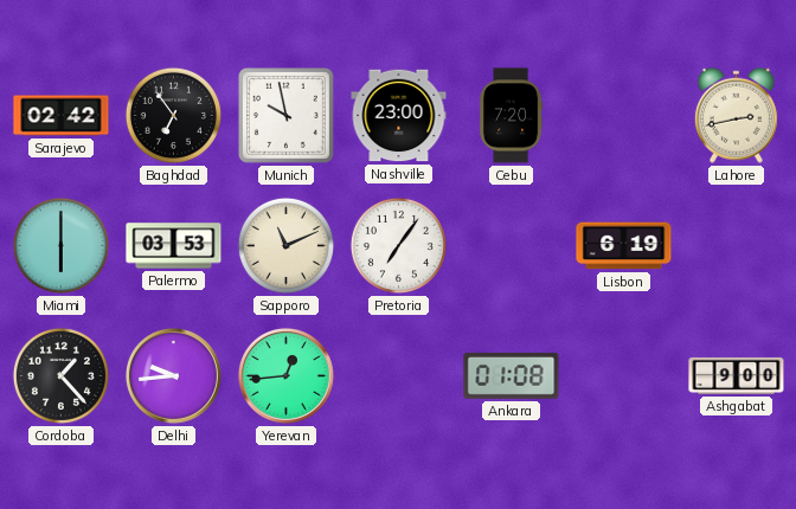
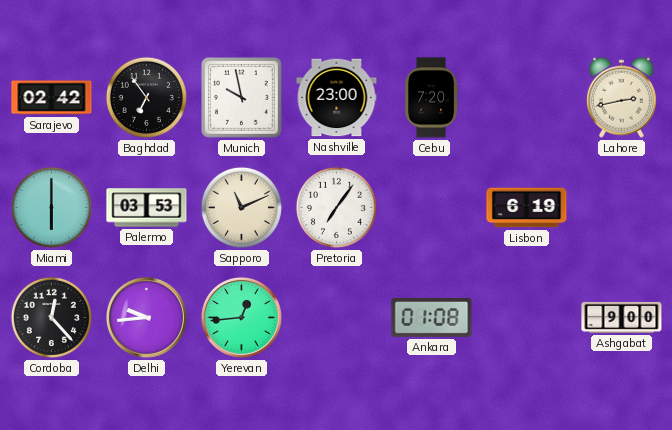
Cordoba: 1:23 -> 12:23
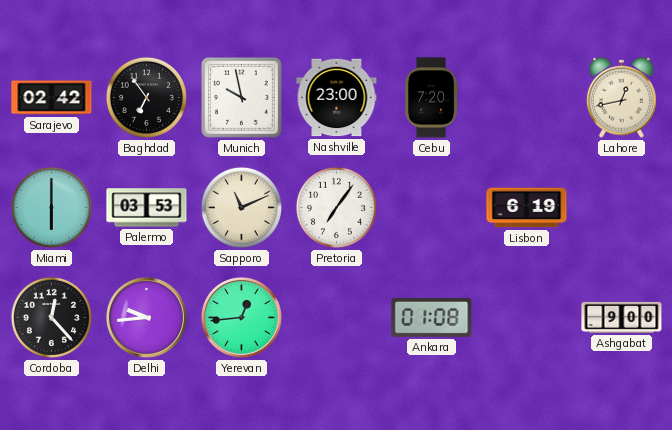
Lahore: 2:43 -> 12:43
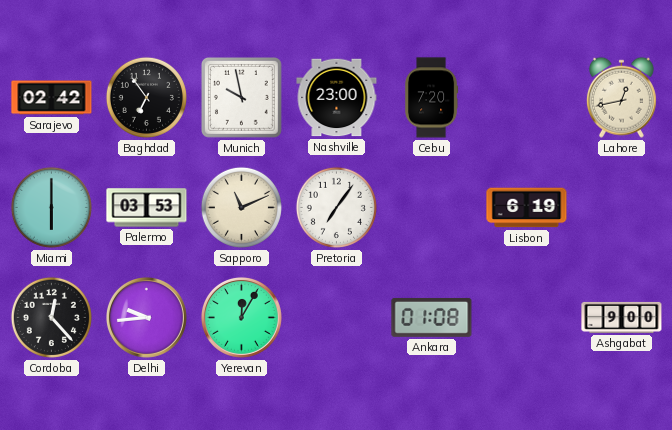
Yerevan: 12:44 -> 12:05
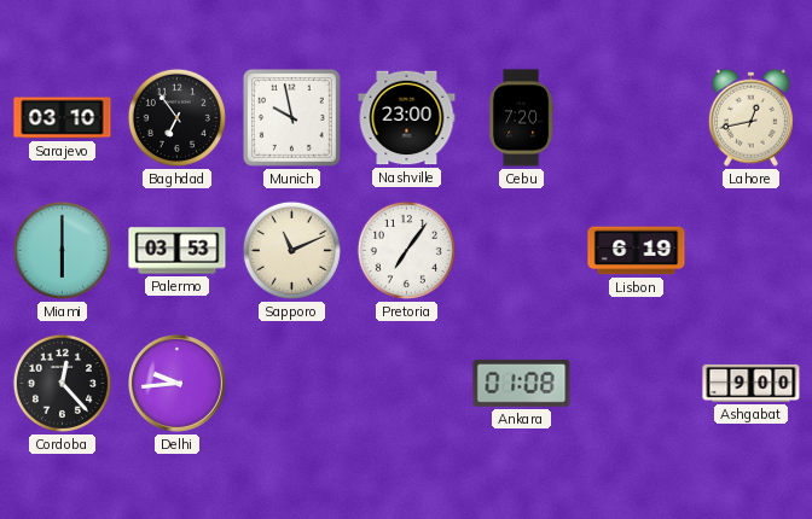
Sarajevo: 02:42 -> 03:10
Yerevan: 12:05 -> none
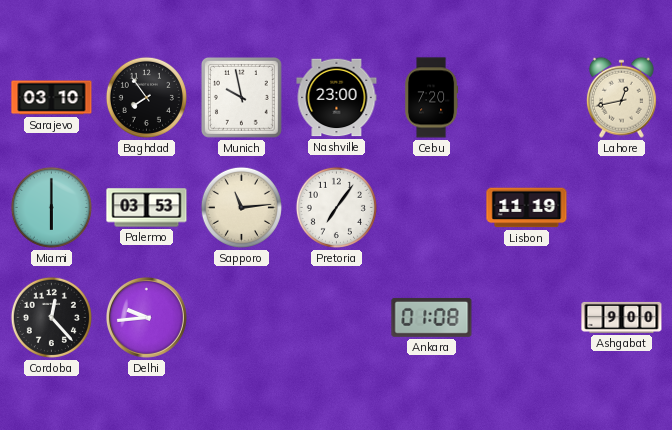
Baghdad: 6:54 -> 7:54
Sapporo: 11:11 -> 11:14
Lisbon: 6:19 -> 11:19
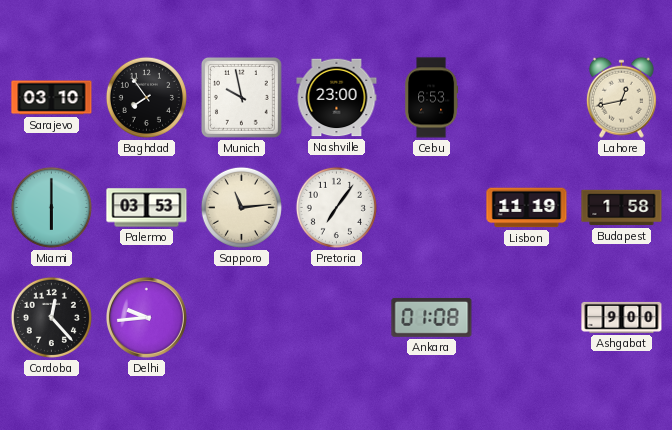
Cebu: 7:20 -> 6:53
Budapest: none -> 1:58
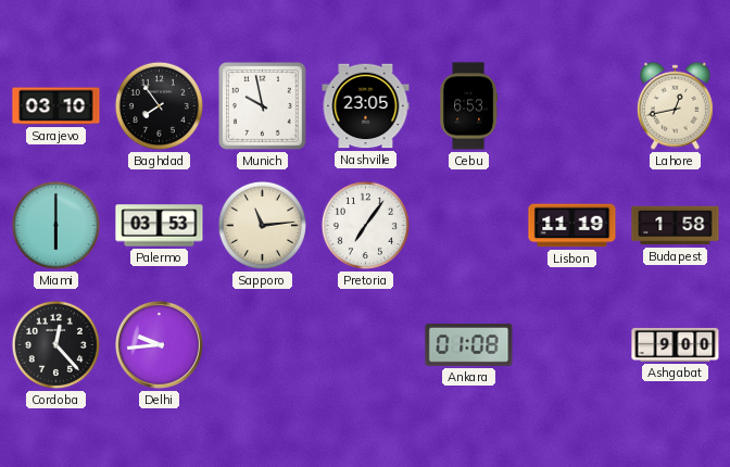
Nashville: 23:00 -> 23:05
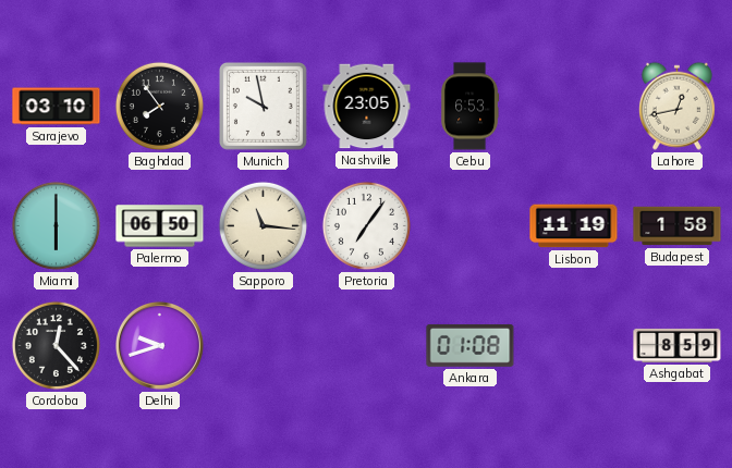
Palermo: 03:53 -> 06:50
Sapporo: 11:14 -> 11:16
Delhi: 9:44 -> 9:42
Ashgabat: 9:00 -> 8:59
